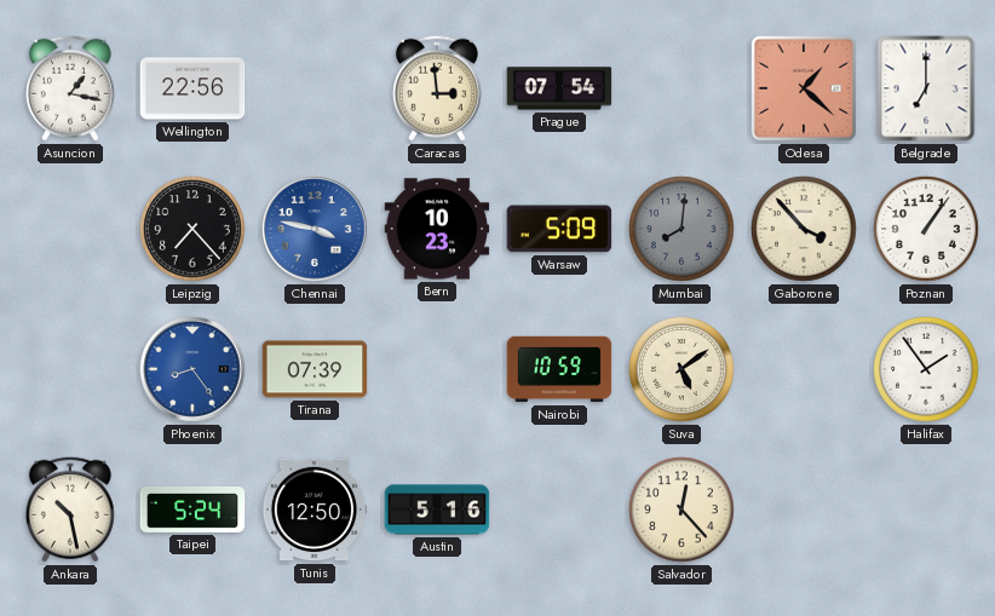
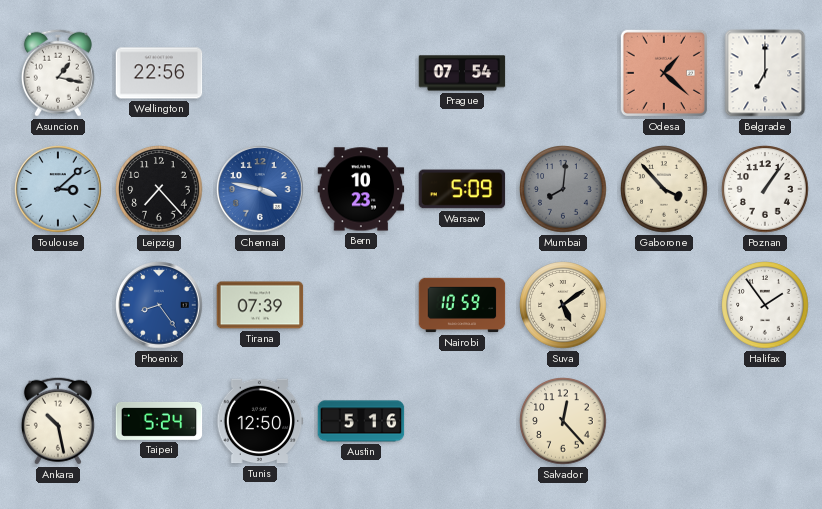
Caracas: 2:59 -> none
Toulouse: none -> 3:08
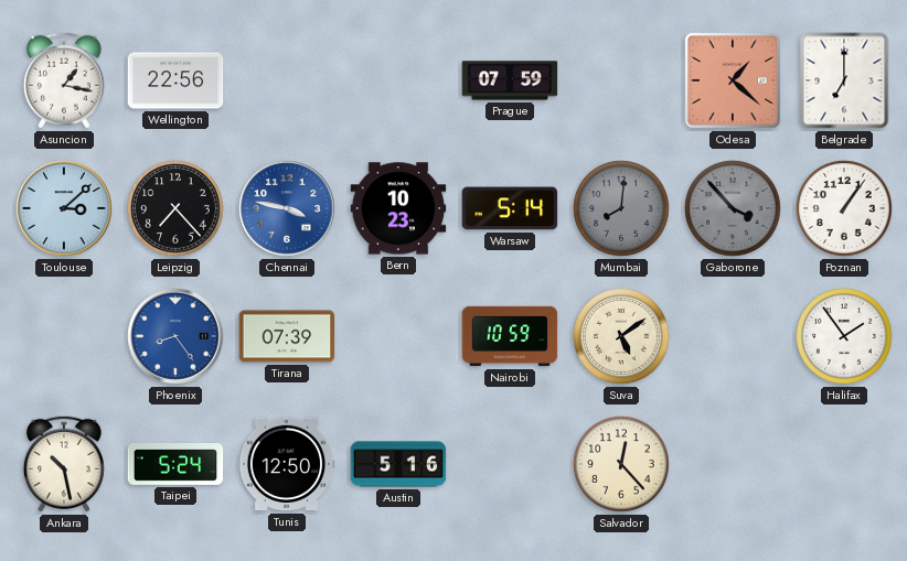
Prague: 07:54 -> 07:59
Warsaw: 5:09 -> 5:14
Gaborone dial: cream -> grey
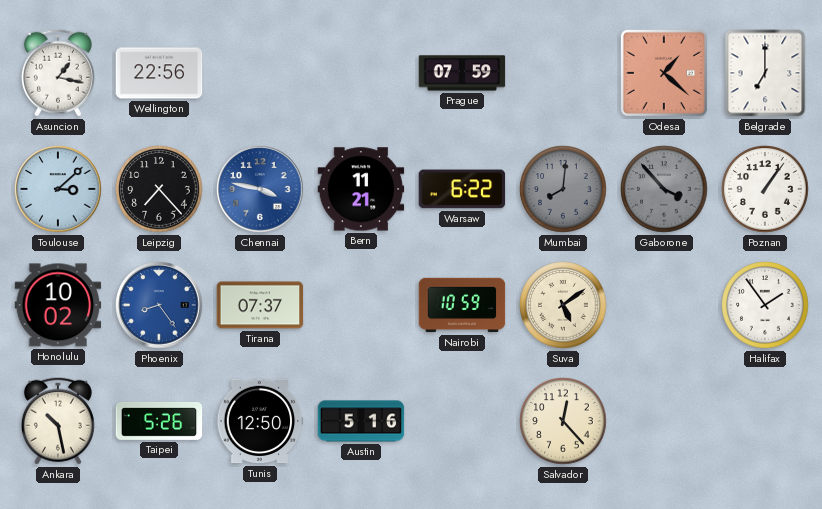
Bern: 10:23 -> 11:21
Warsaw: 5:14 -> 6:22
Honolulu: none -> 10:02
Tirana: 07:39 -> 07:37
Taipei: 5:24 -> 5:26
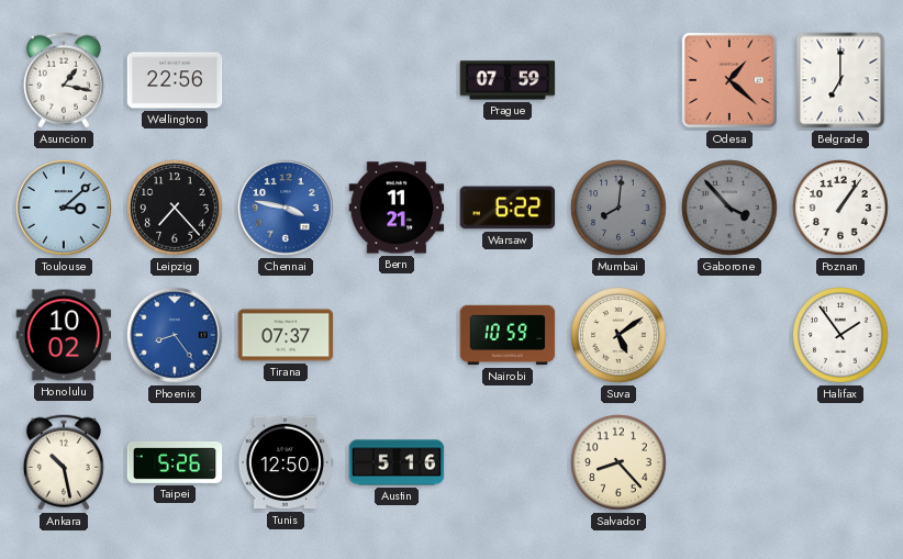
Salvador: 12:23 -> 8:23
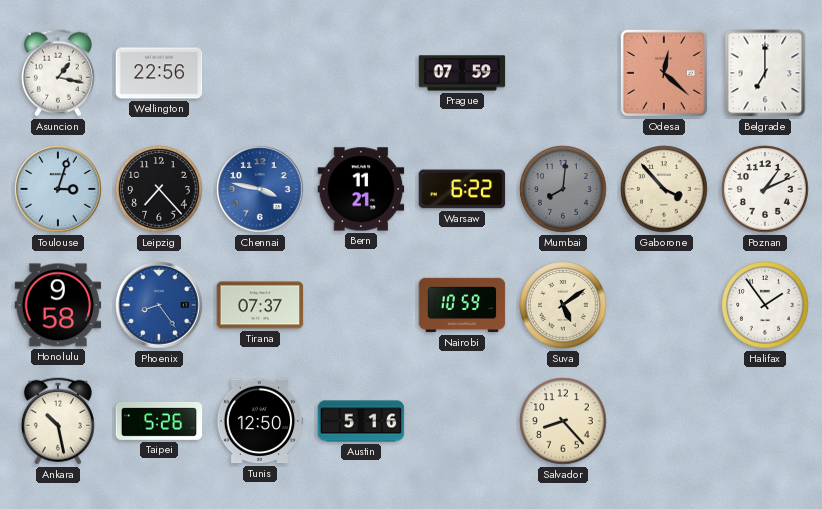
Odesa: 1:22 -> 12:22
Toulouse: 3:08 -> 3:03
Gaborone dial: grey -> cream
Poznan: 1:06 -> 1:11
Honolulu: 10:02 -> 9:58
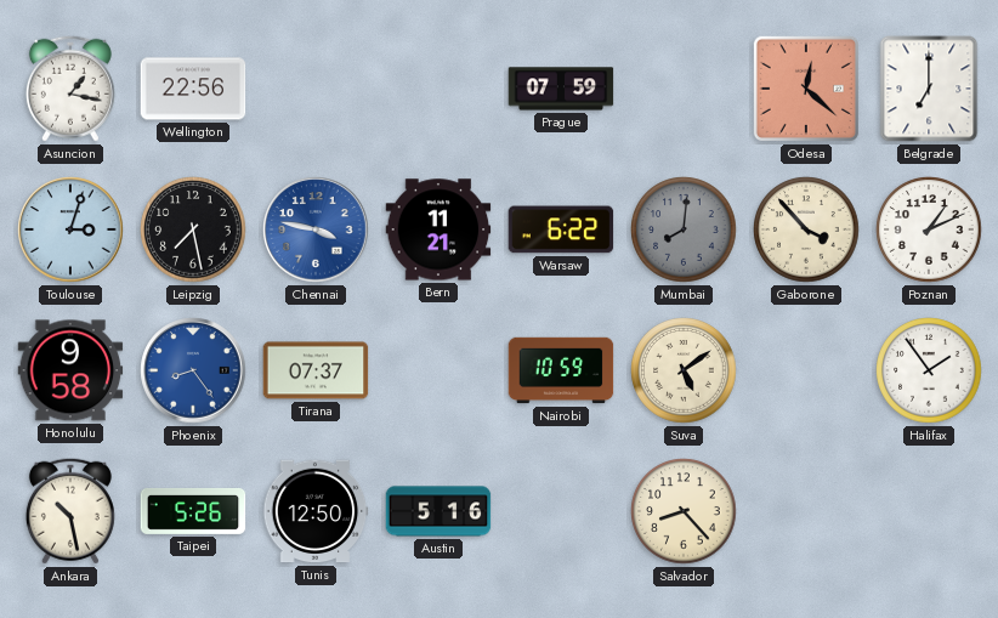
Leipzig: 7:23 -> 7:28
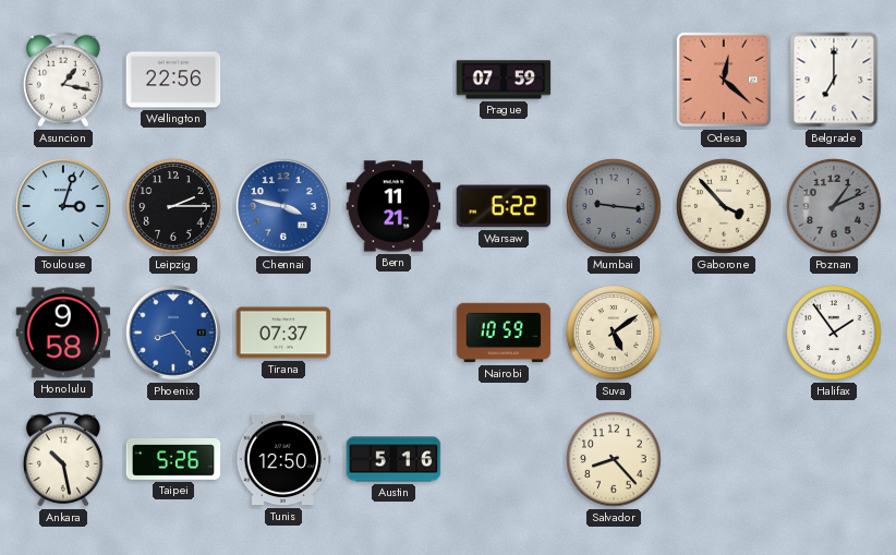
Leipzig: 7:28 -> 2:15
Mumbai: 8:01 -> 9:16
Poznan dial: white -> grey
